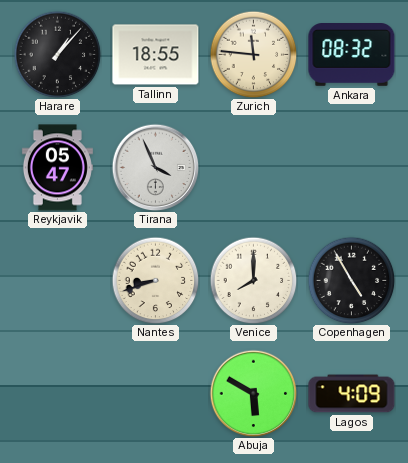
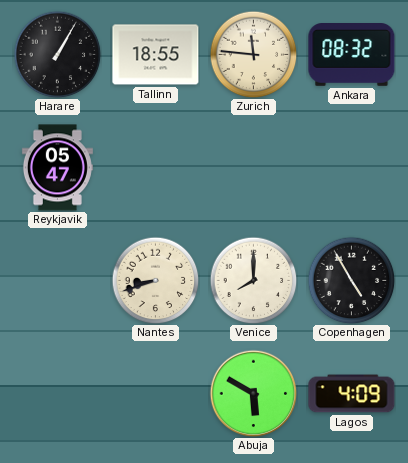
Harare: 1:07 -> 1:05
Tirana: 3:56 -> none
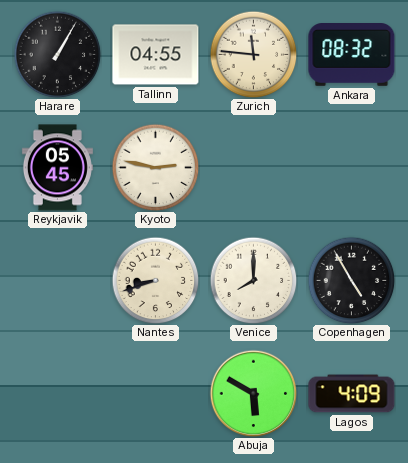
Tallinn: 18:55 -> 04:55
Reykjavik: 05:47 -> 05:45
Kyoto: none -> 2:47
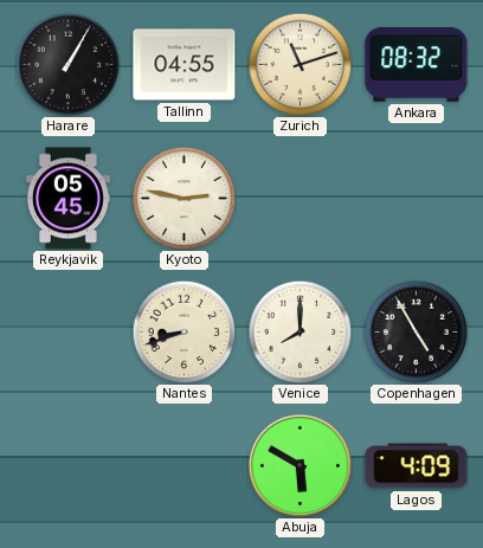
Zurich: 11:46 -> 11:12
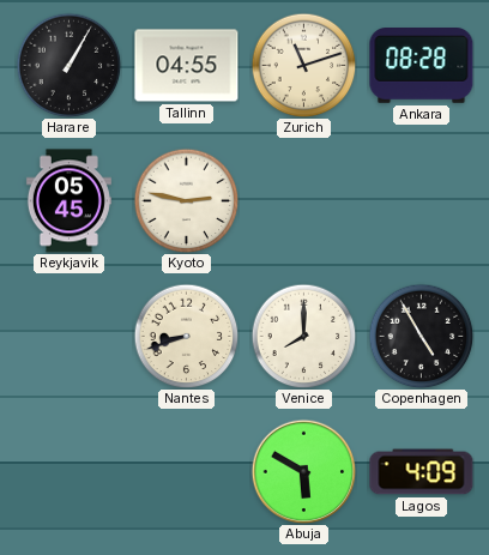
Ankara: 08:32 -> 08:28
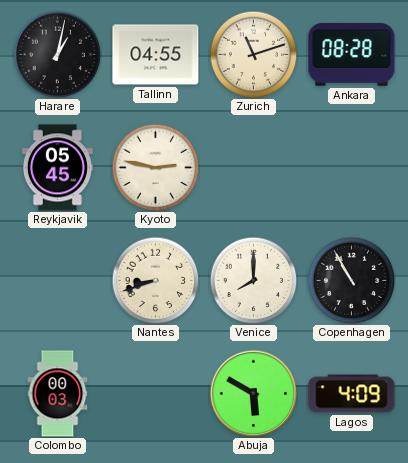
Harare: 1:05 -> 1:02
Copenhagen: 4:55 -> 10:55
Colombo: none -> 00:03
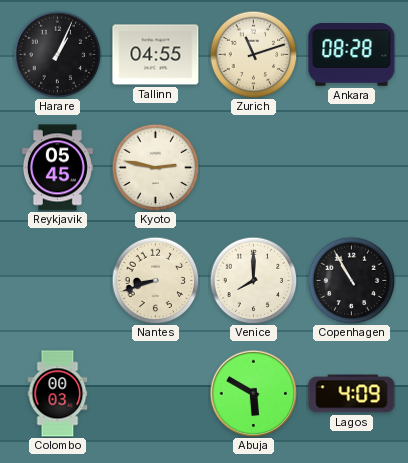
Harare: 1:02 -> 1:04
